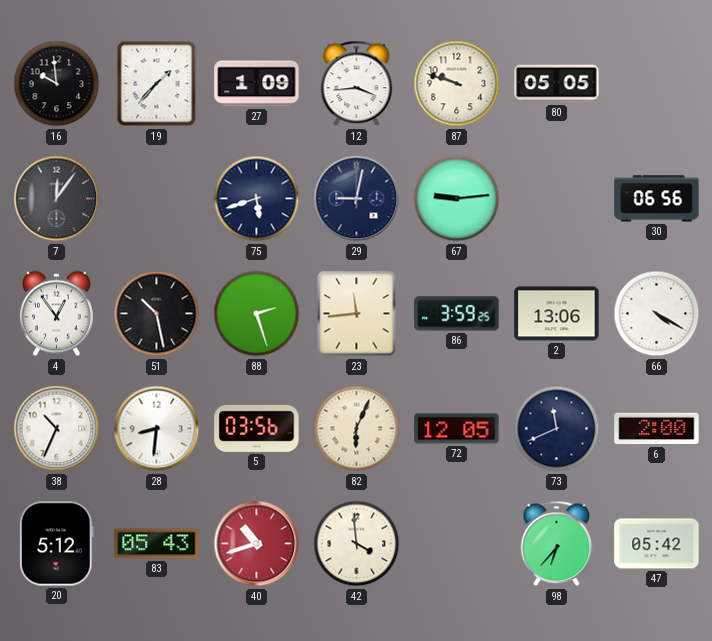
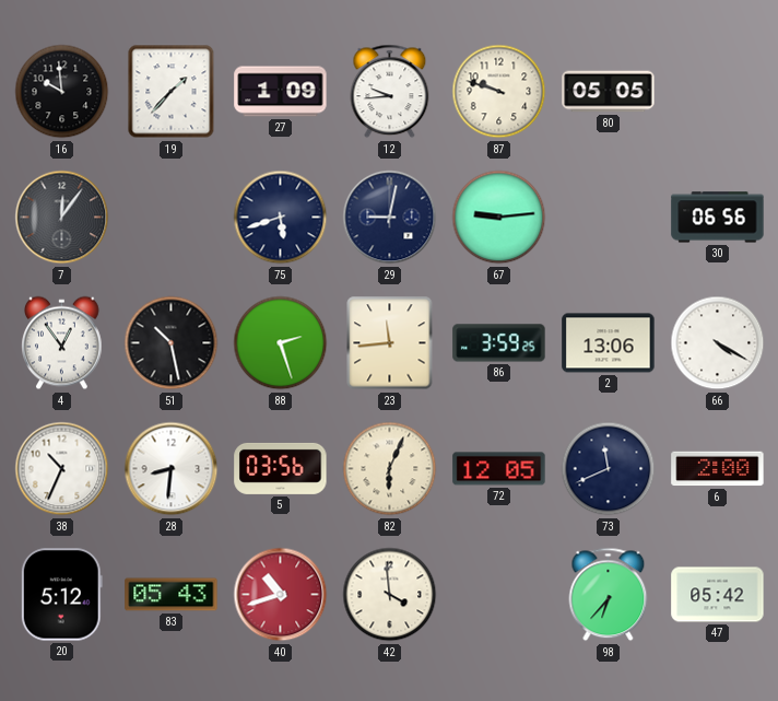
12: 3:44 -> 9:44
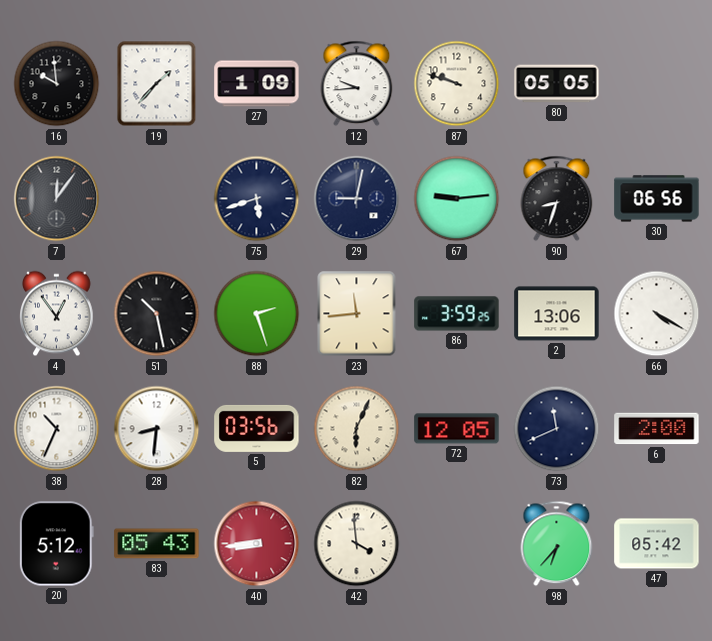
90: none -> 8:33
40: 10:42 -> 8:44
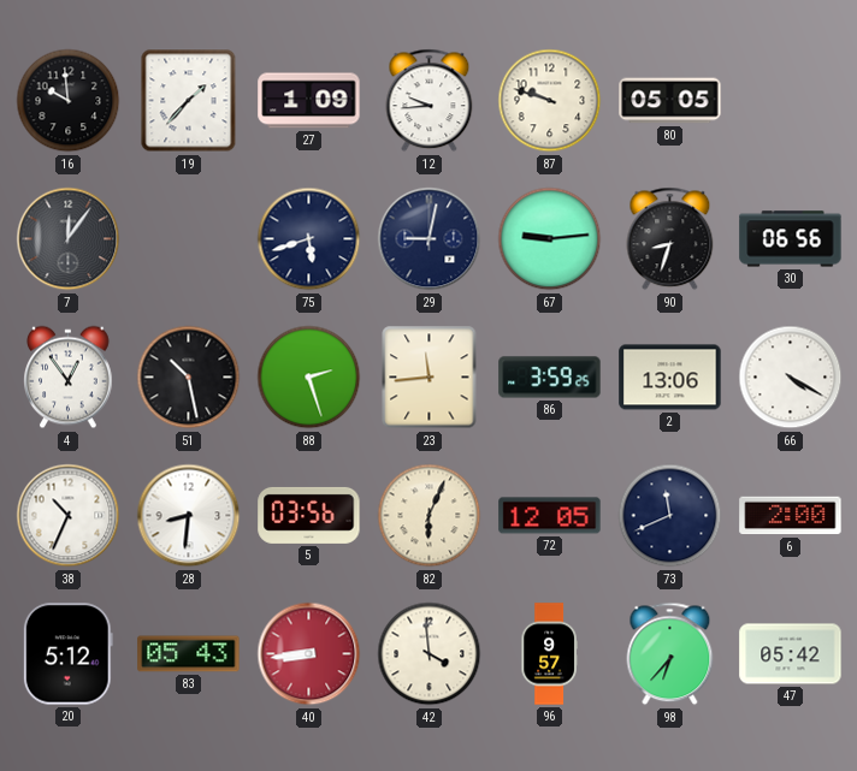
96: none -> 9:57
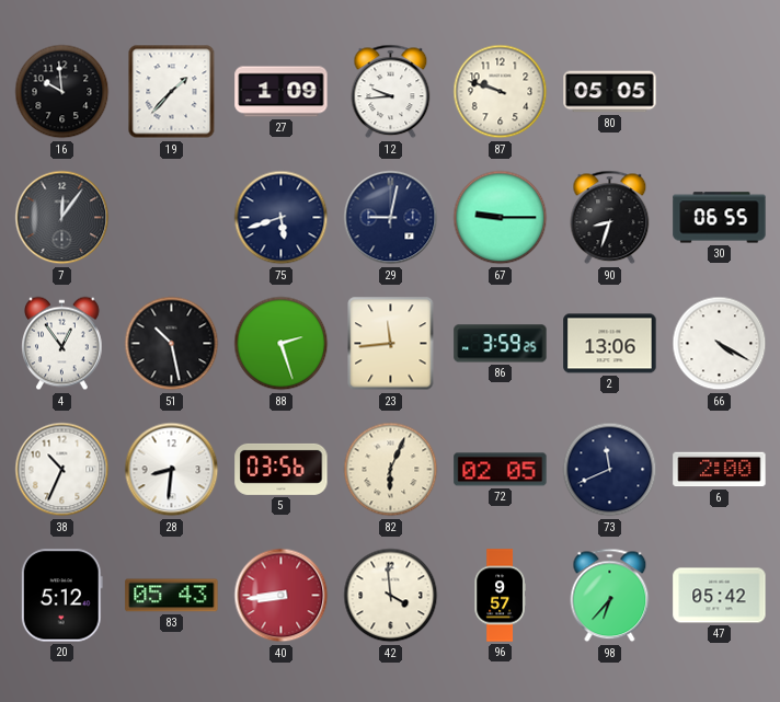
67: 9:14 -> 9:15
30: 06:56 -> 06:55
72: 12:05 -> 02:05
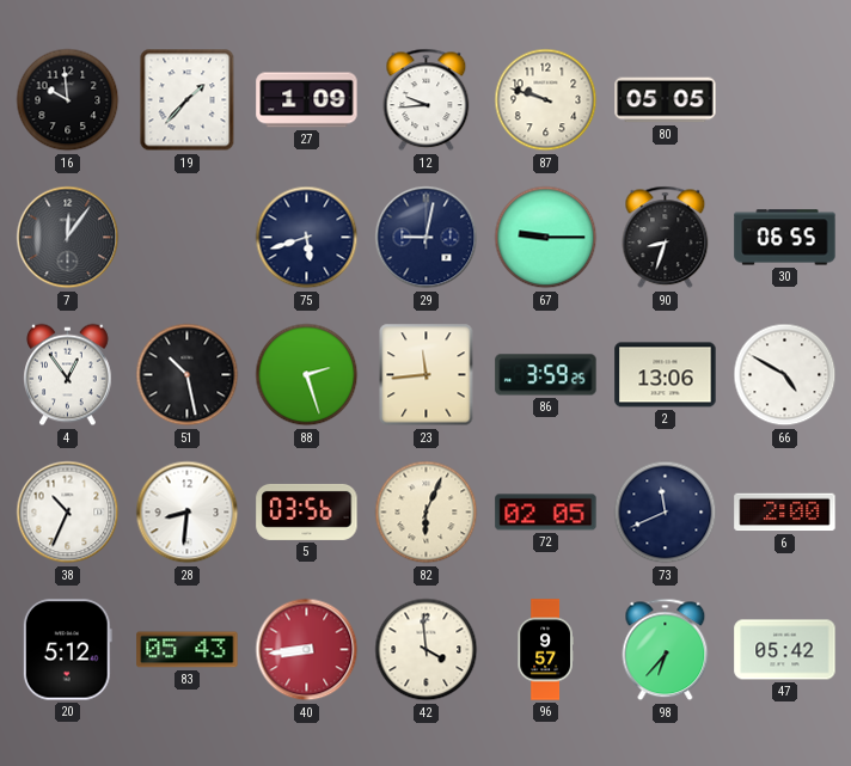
66: 4:20 -> 4:50
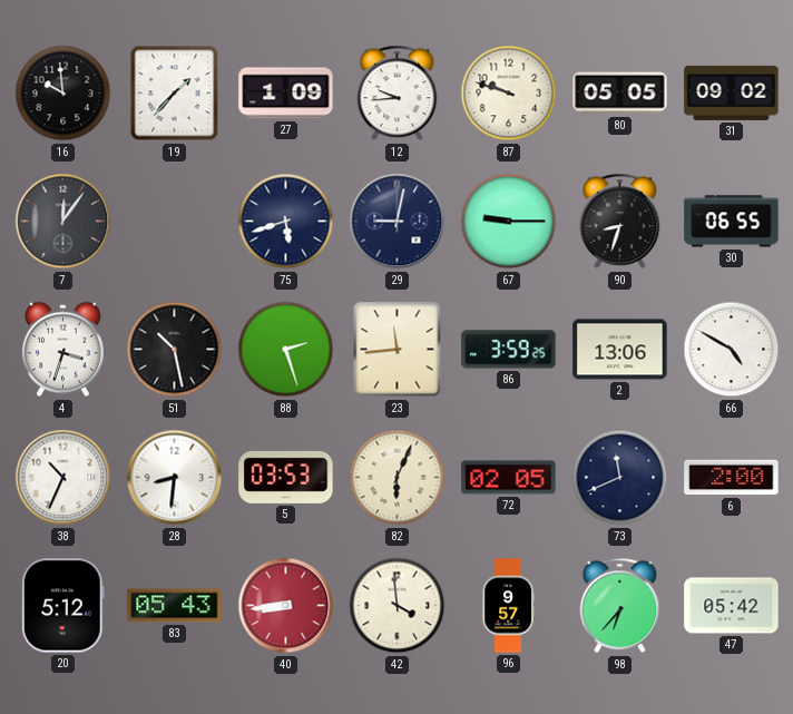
31: none -> 09:02
4: 12:54 -> 3:33
5: 03:56 -> 03:53
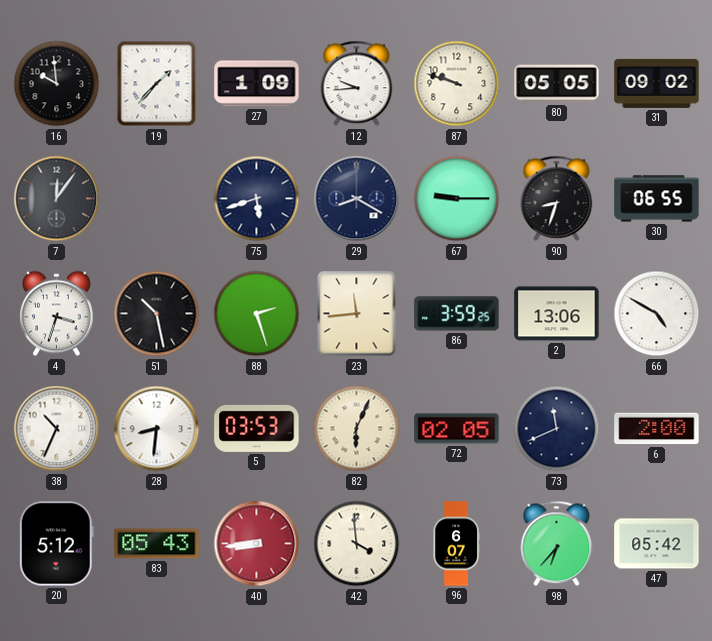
29: 9:02 -> 8:20
96: 9:57 -> 6:07
